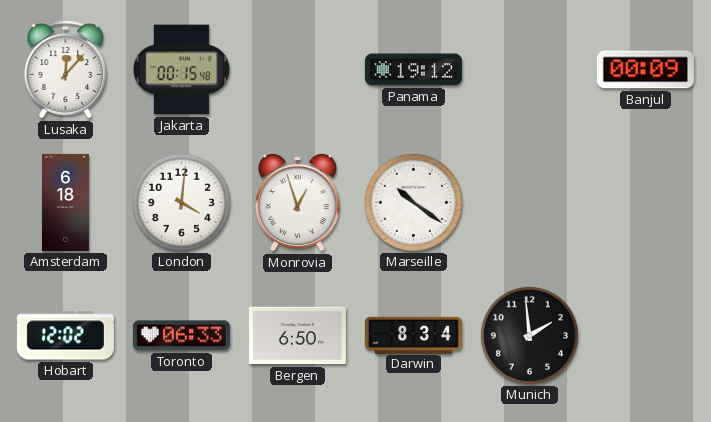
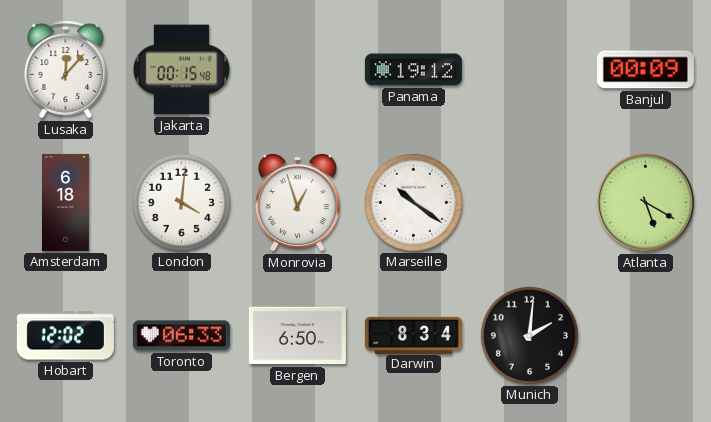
Atlanta: none -> 5:20
Munich: 1:59 -> 2:01
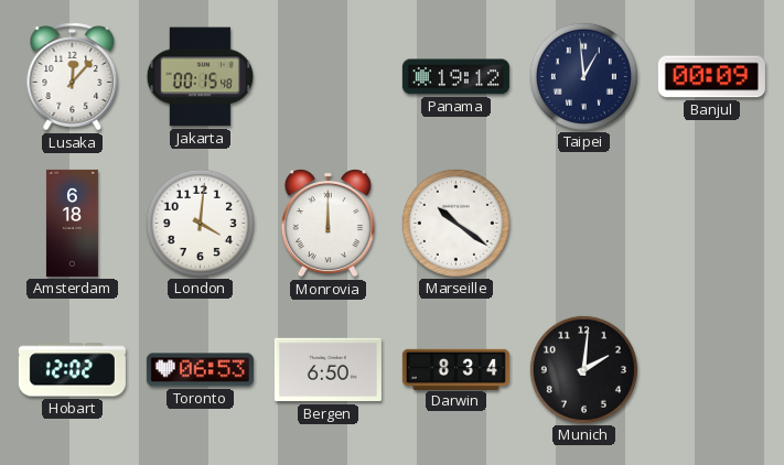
Taipei: none -> 12:59
Monrovia: 12:57 -> 12:00
Atlanta: 5:20 -> none
Toronto: 06:33 -> 06:53
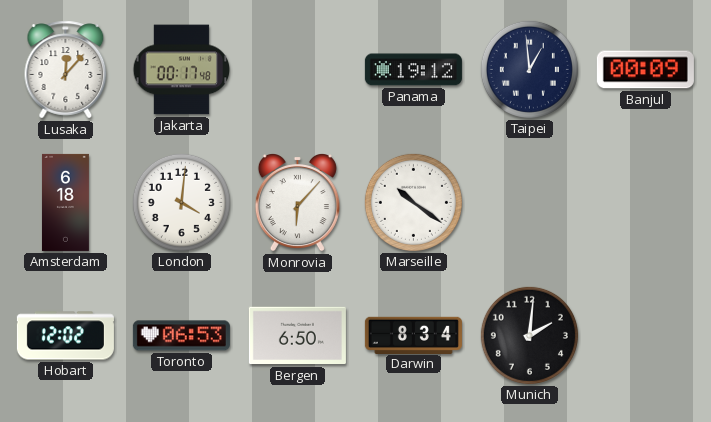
Jakarta: 00:15 -> 00:17
Monrovia: 12:00 -> 6:07
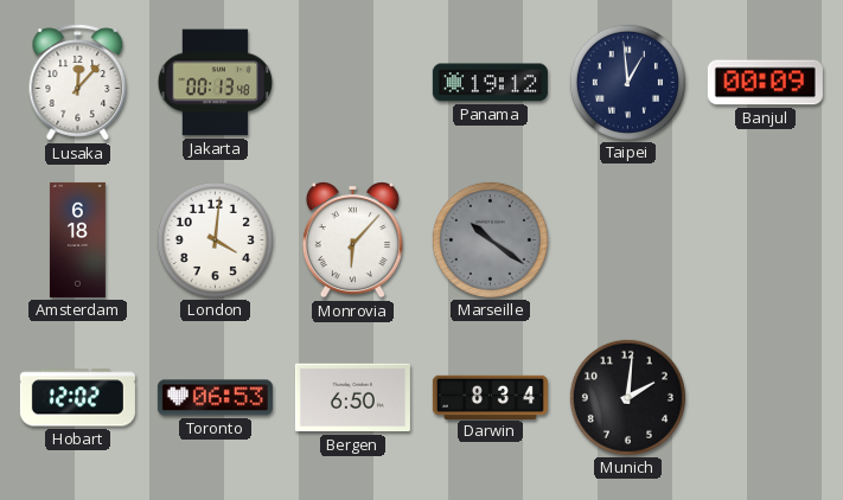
Jakarta: 00:17 -> 00:13
Marseille dial: white -> grey
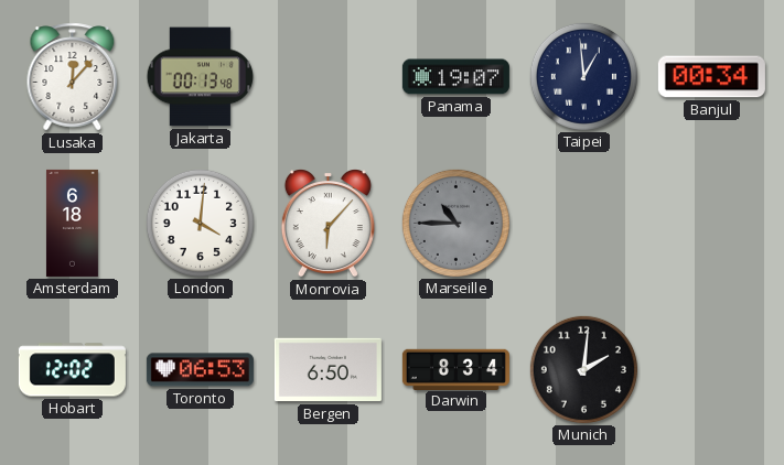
Panama: 19:12 -> 19:07
Banjul: 00:09 -> 00:34
Marseille: 10:21 -> 10:45
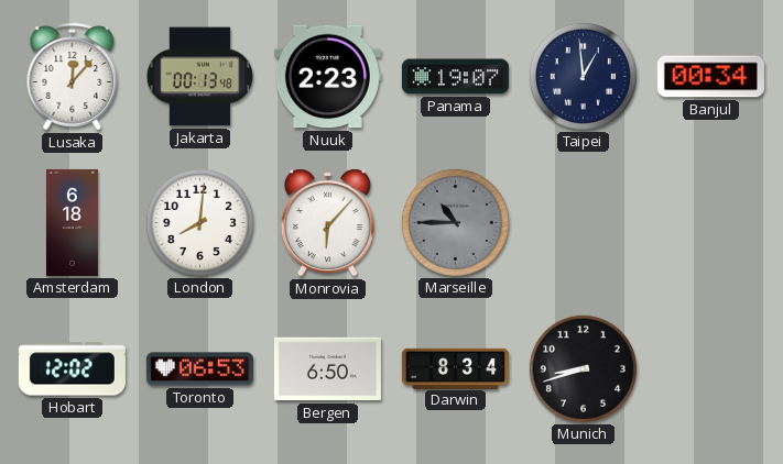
Nuuk: none -> 2:23
London: 4:01 -> 8:01
Munich: 2:01 -> 8:42
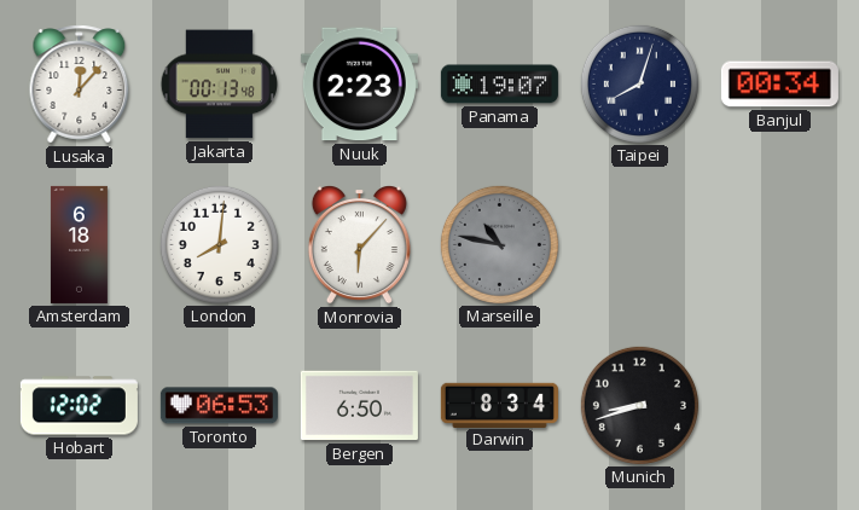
Taipei: 12:59 -> 8:03
Marseille: 10:45 -> 10:47
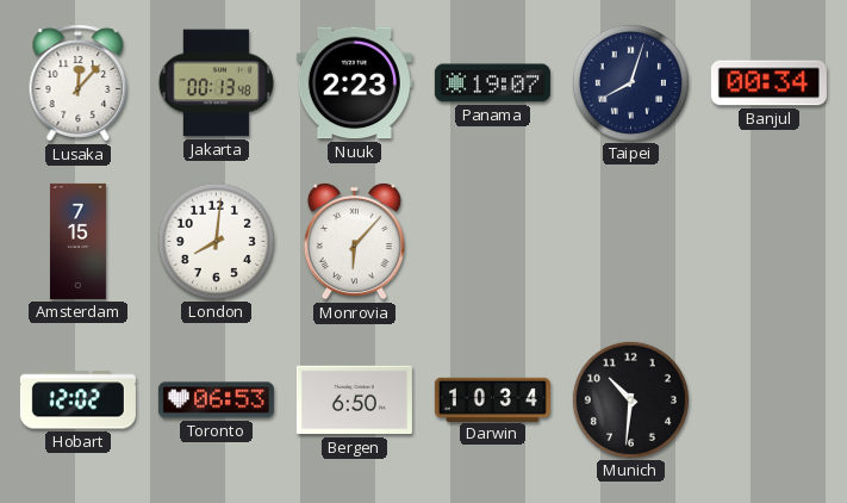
Amsterdam: 6:18 -> 7:15
Marseille: 10:47 -> none
Darwin: 8:34 -> 10:34
Munich: 8:42 -> 10:31
